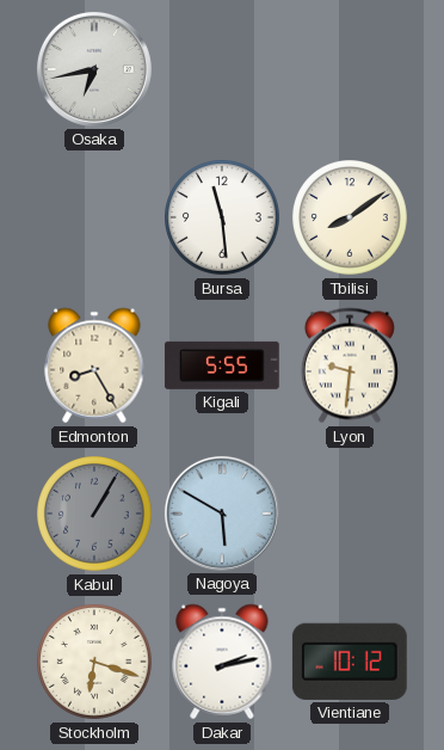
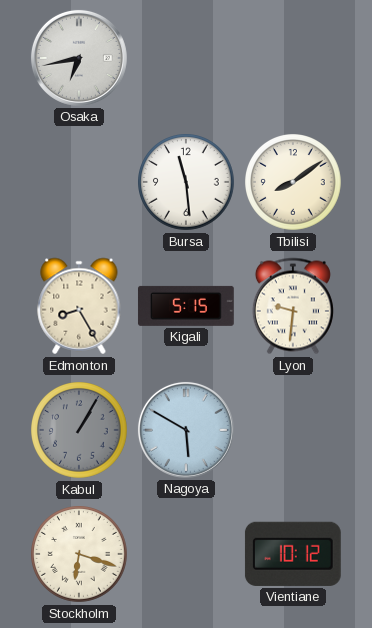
Kigali: 5:55 -> 5:15
Dakar: 2:13 -> none
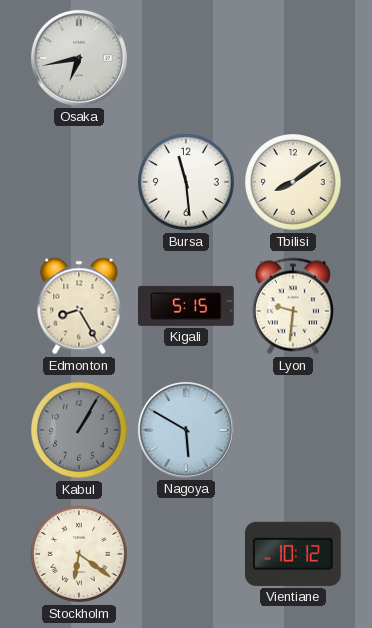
Stockholm: 6:18 -> 6:21
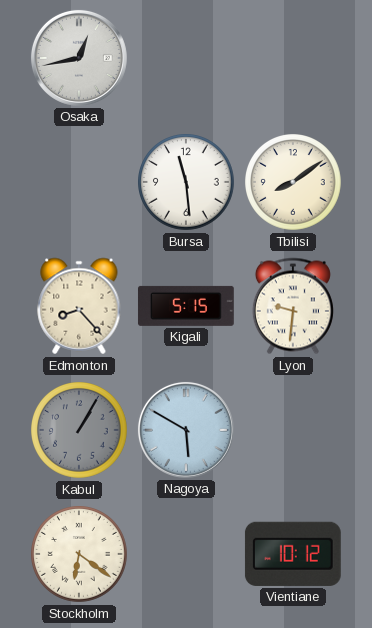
Osaka: 6:43 -> 12:43
Edmonton: 8:25 -> 8:23
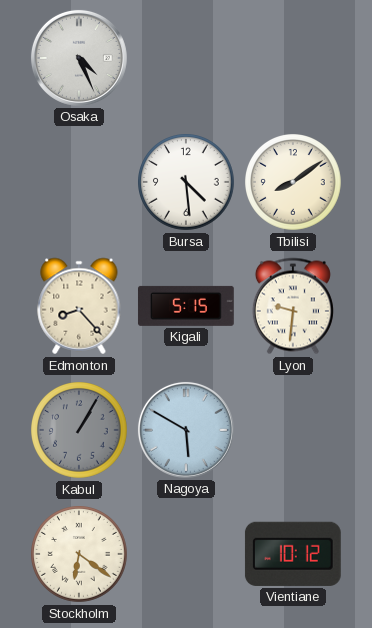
Osaka: 12:43 -> 4:26
Bursa: 11:29 -> 4:29
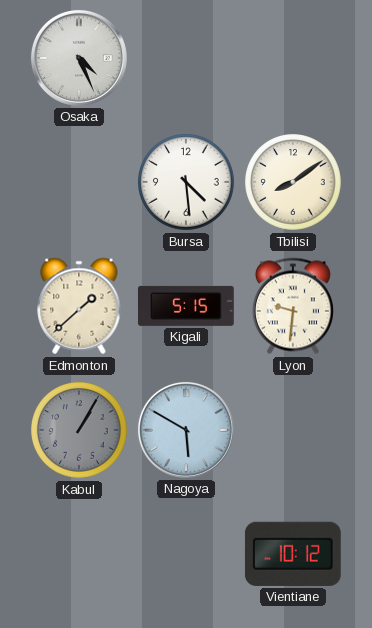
Edmonton: 8:23 -> 1:38
Stockholm: 6:21 -> none
